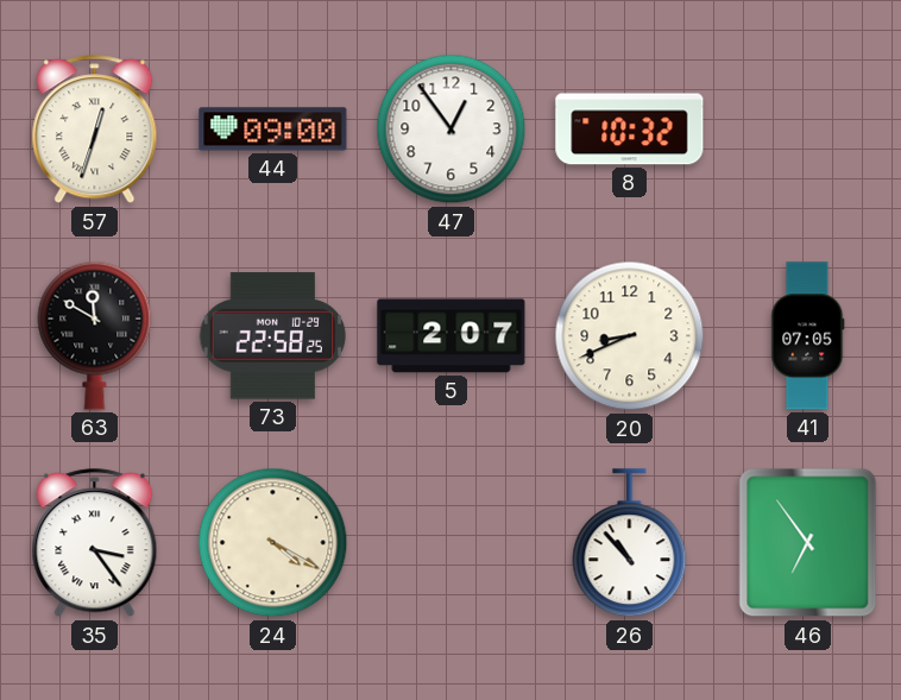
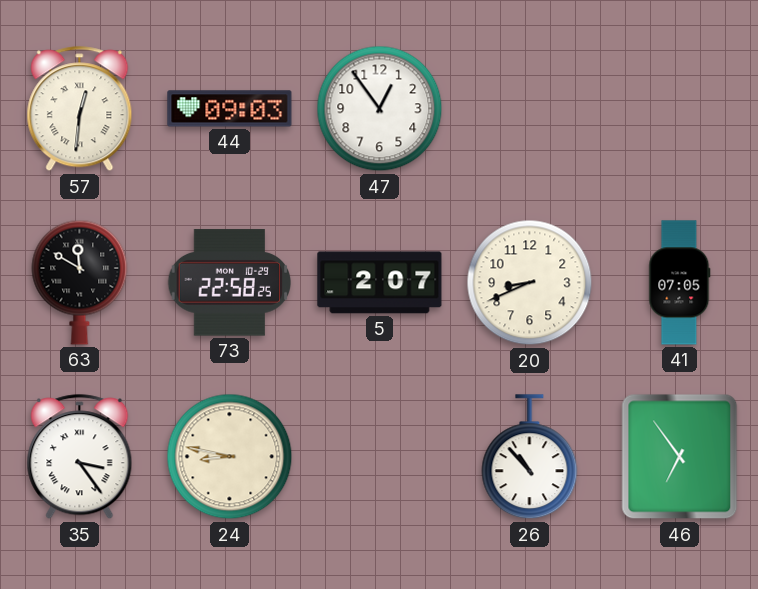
57: 12:33 -> 12:31
44: 09:00 -> 09:03
8: 10:32 -> none
24: 4:20 -> 8:47
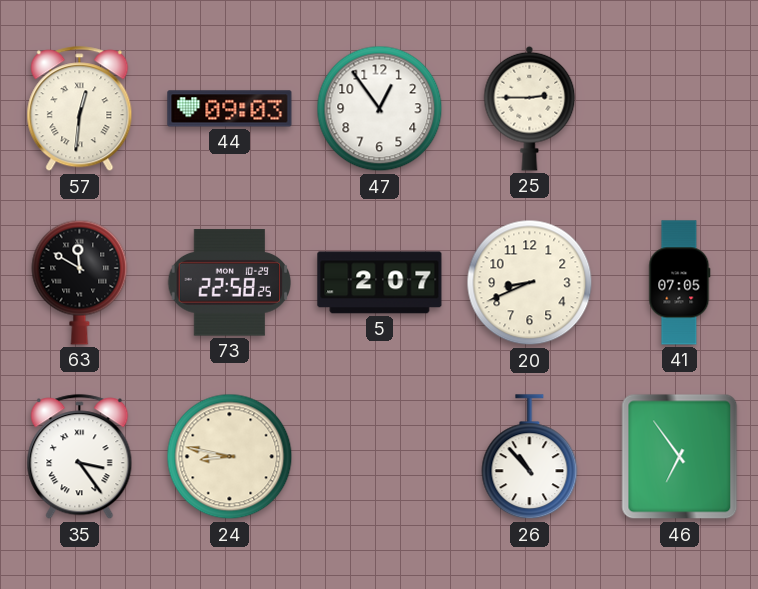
25: none -> 2:45
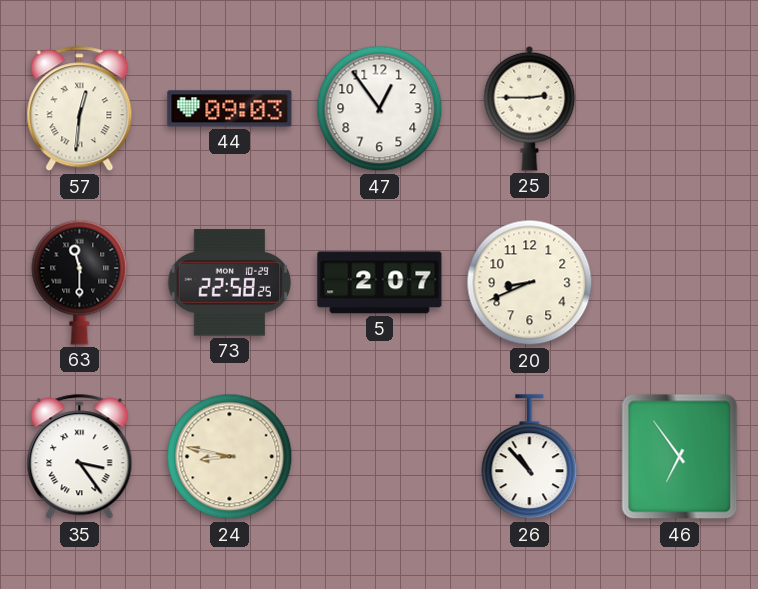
63: 11:50 -> 11:30
41: 07:05 -> none
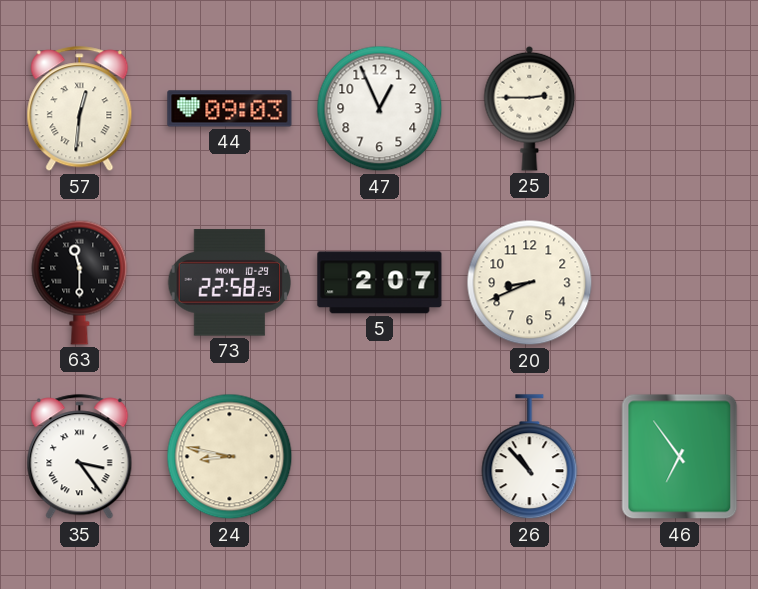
47: 12:54 -> 12:56
